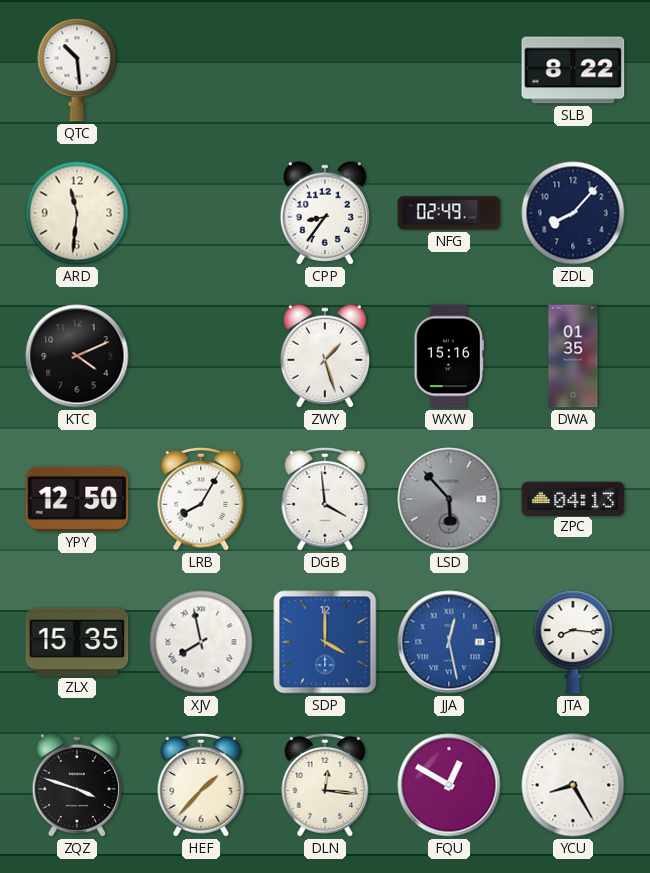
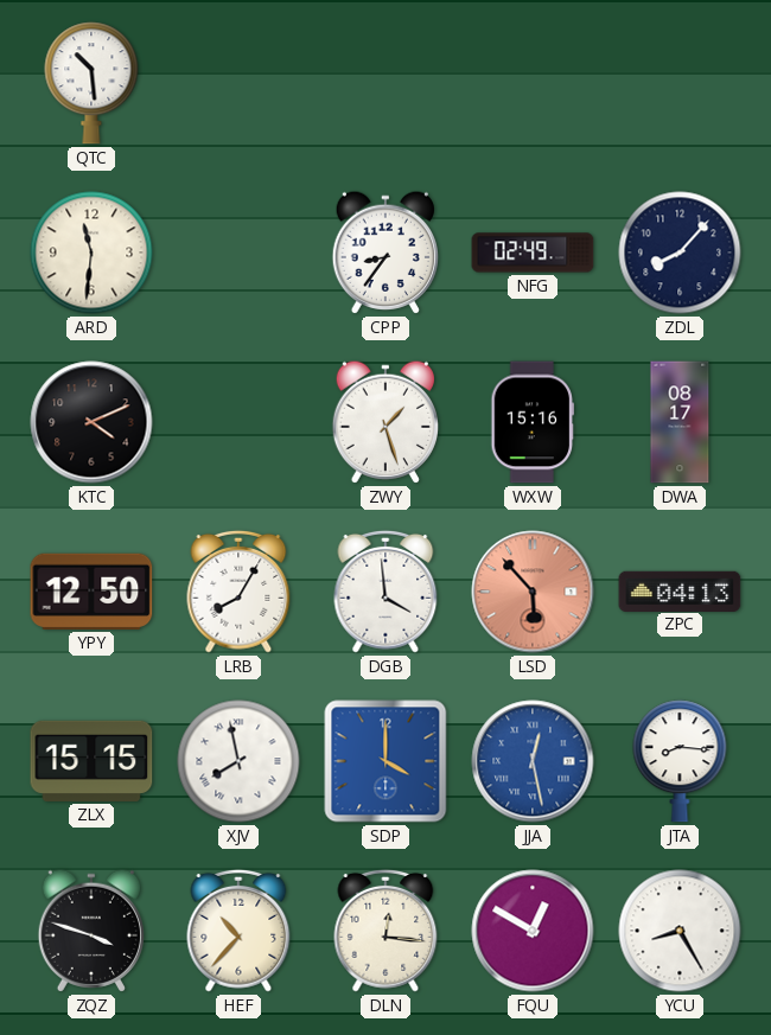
SLB: 8:22 -> none
DWA: 01:35 -> 08:17
LSD dial: grey -> salmon
ZLX: 15:35 -> 15:15
HEF: 1:37 -> 10:37
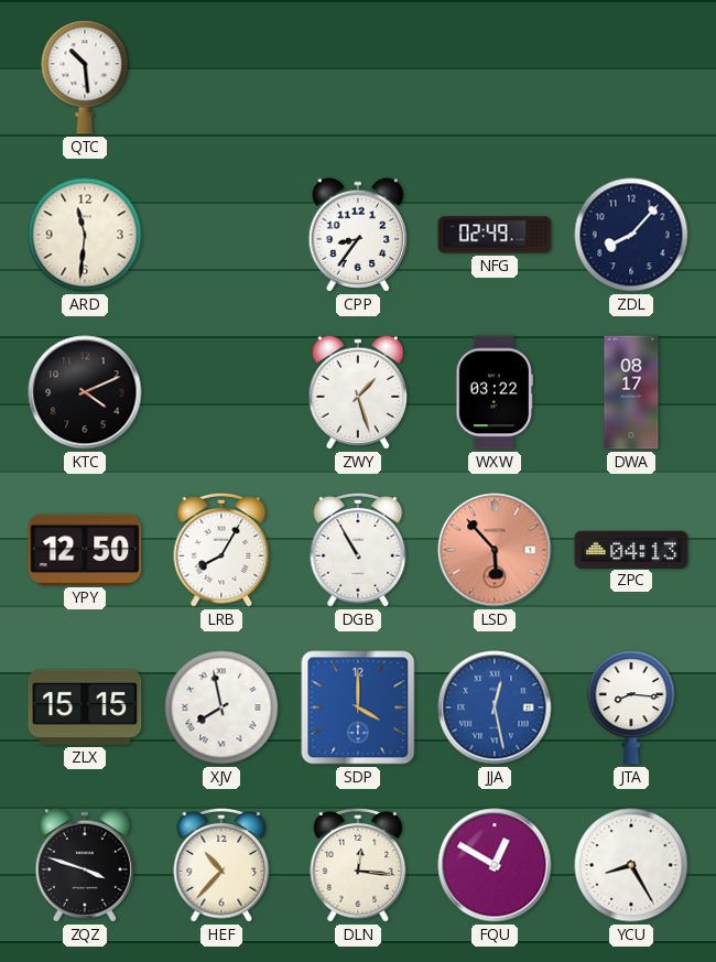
WXW: 15:16 -> 03:22
DGB: 3:59 -> 10:55
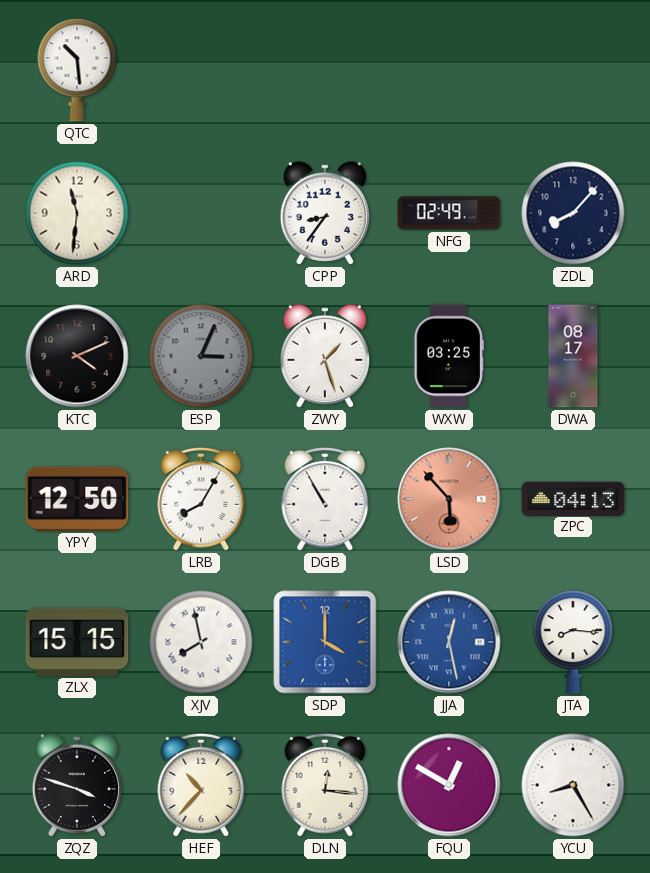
ESP: none -> 3:04
WXW: 03:22 -> 03:25
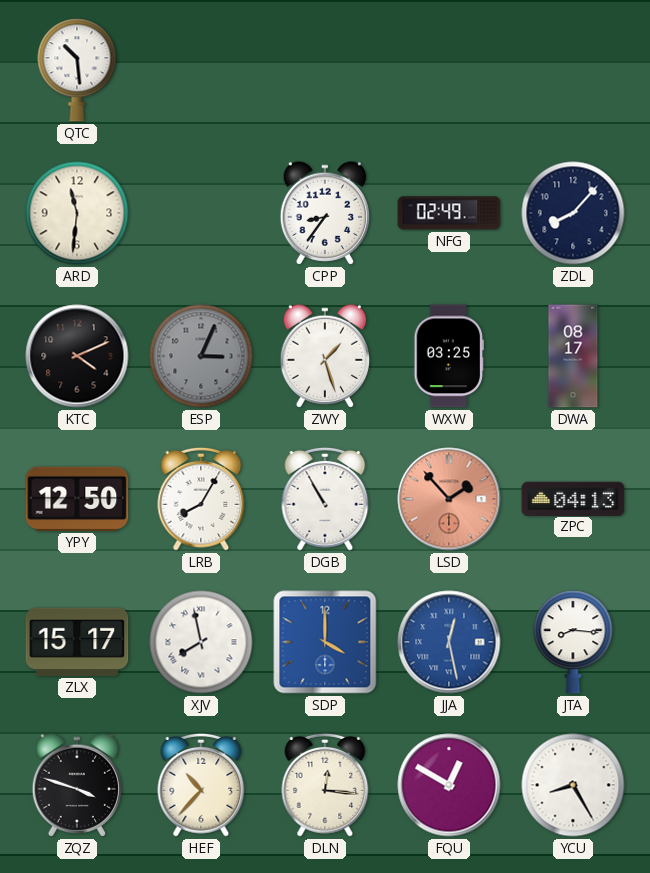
LSD: 5:53 -> 1:53
ZLX: 15:15 -> 15:17
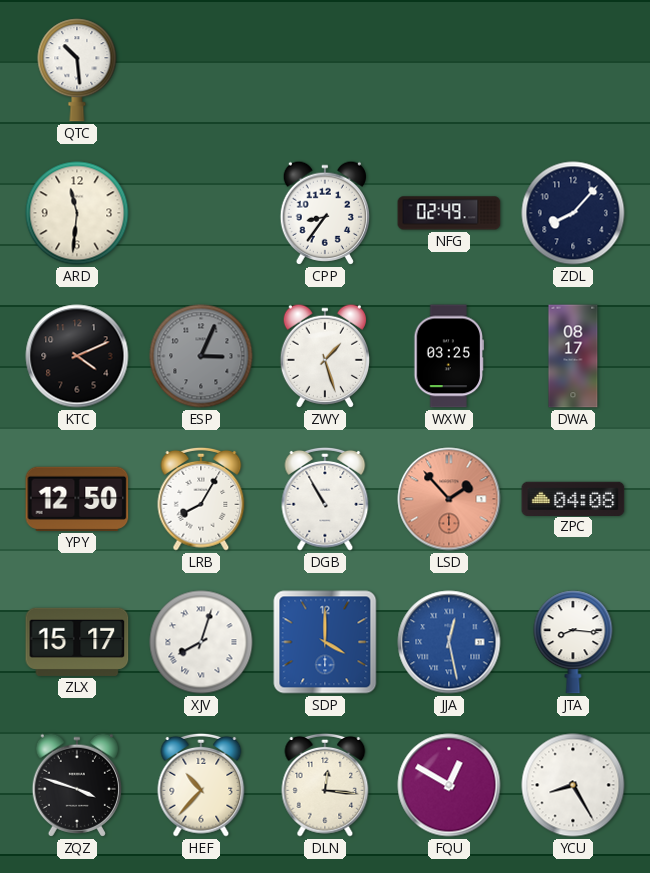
ZPC: 04:13 -> 04:08
XJV: 7:58 -> 8:03
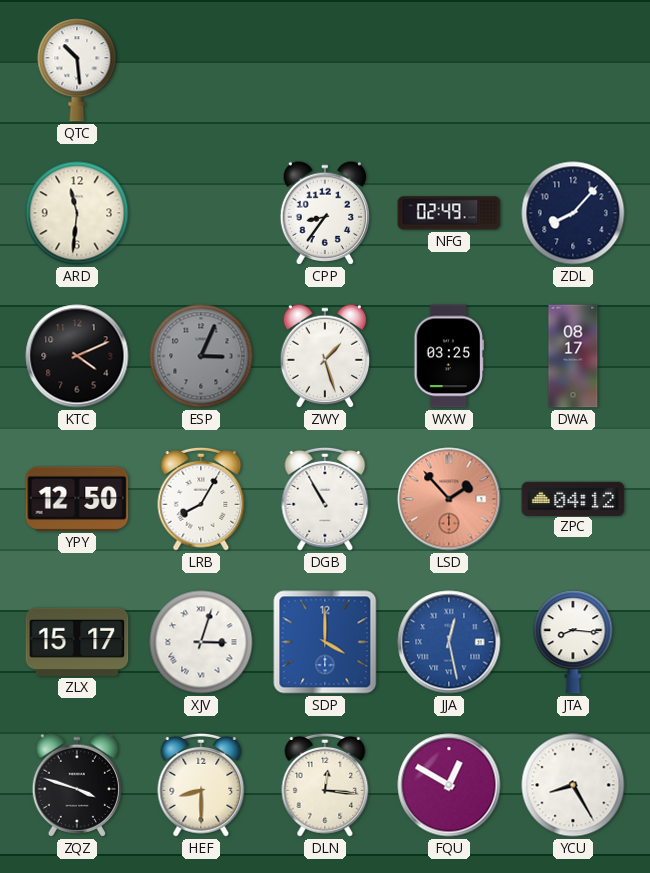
ZPC: 04:08 -> 04:12
XJV: 8:03 -> 3:03
HEF: 10:37 -> 8:30
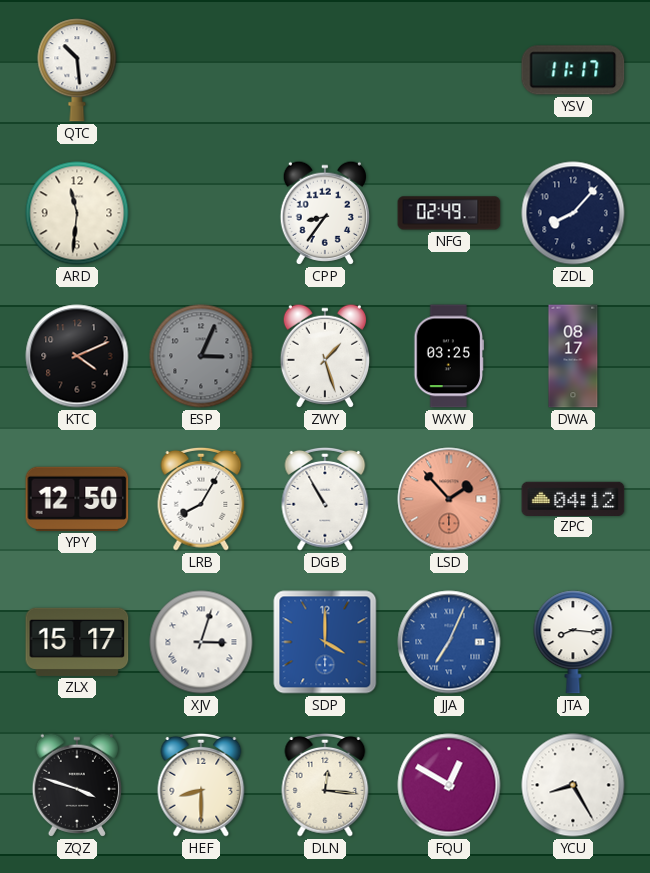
YSV: none -> 11:17
JJA: 12:28 -> 7:04
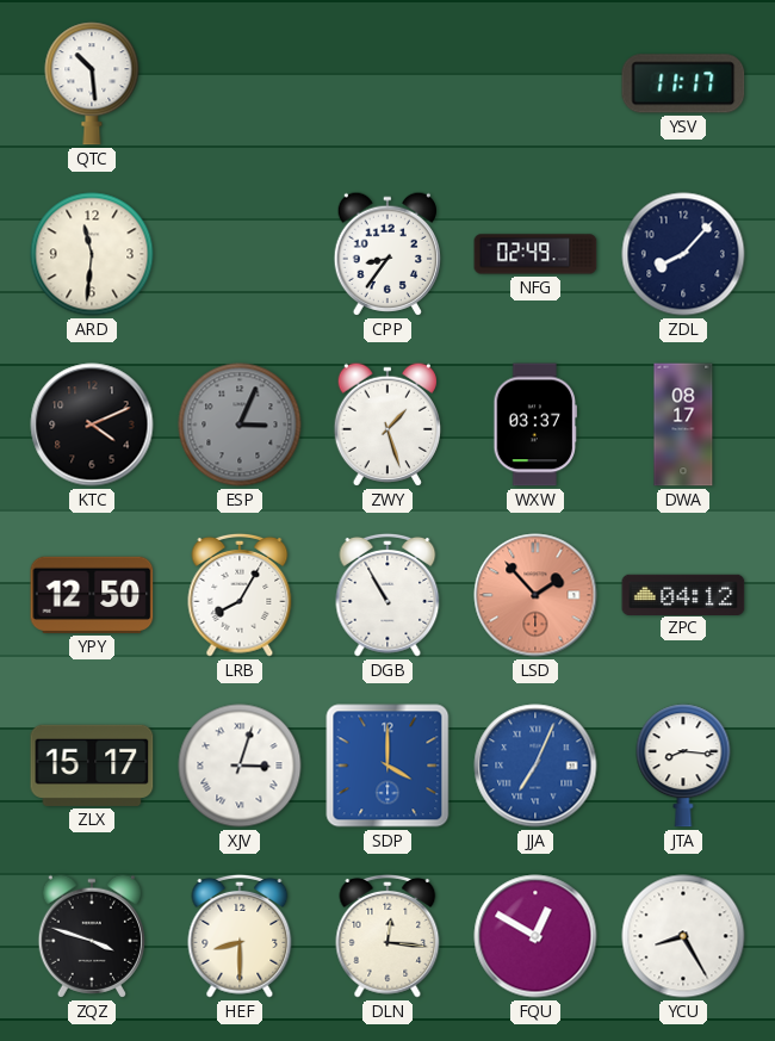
WXW: 03:25 -> 03:37
